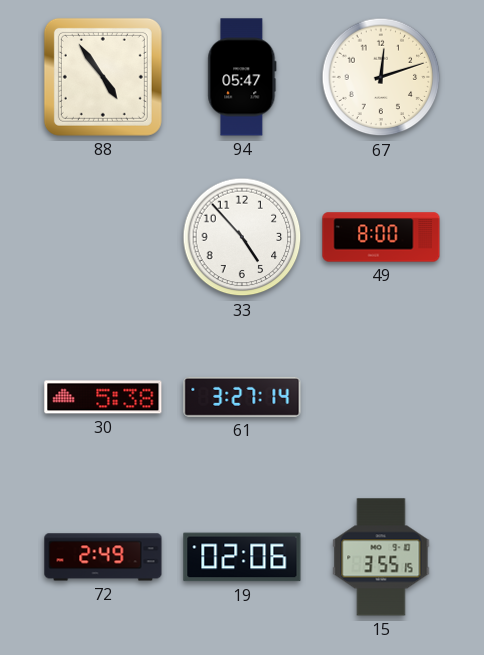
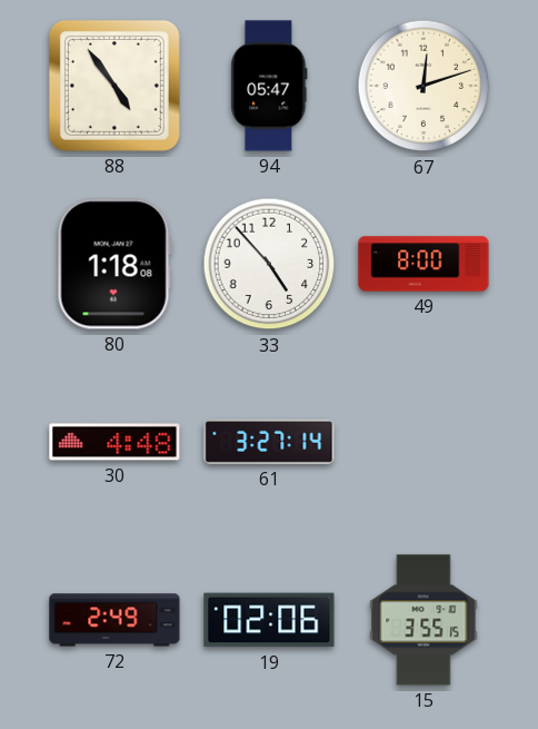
80: none -> 1:18
30: 5:38 -> 4:48
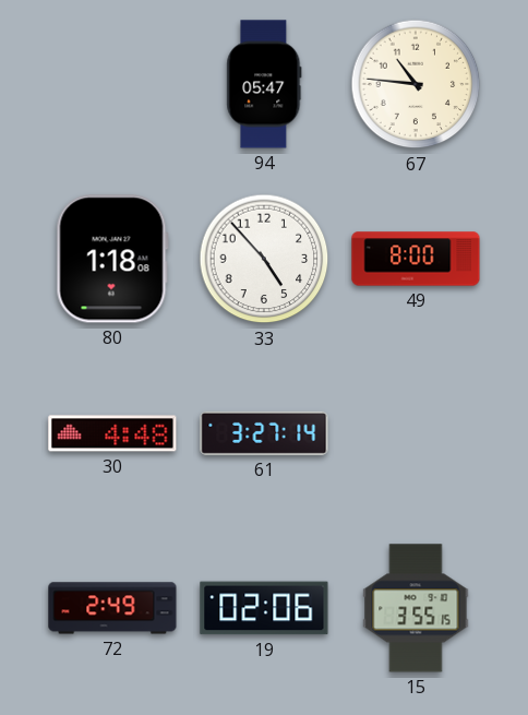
88: 4:54 -> none
67: 12:12 -> 10:46
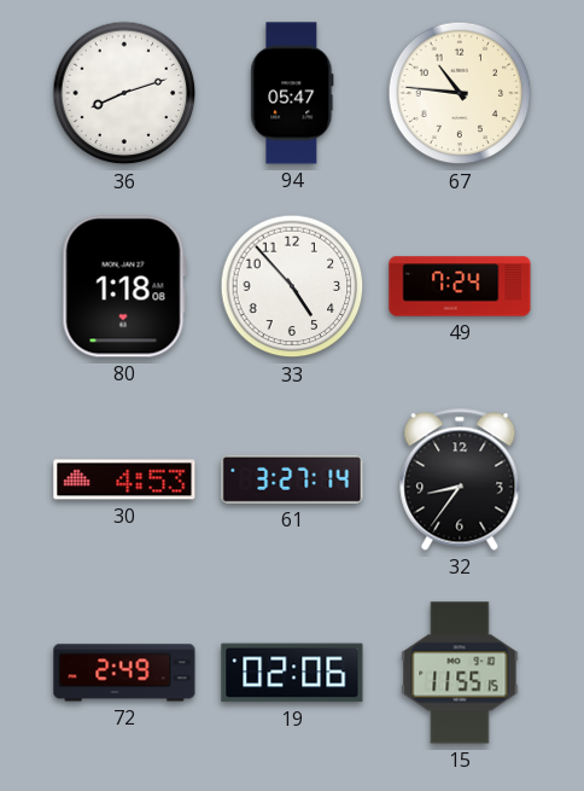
36: none -> 8:12
49: 8:00 -> 7:24
30: 4:48 -> 4:53
32: none -> 8:36
15: 3:55 -> 11:55
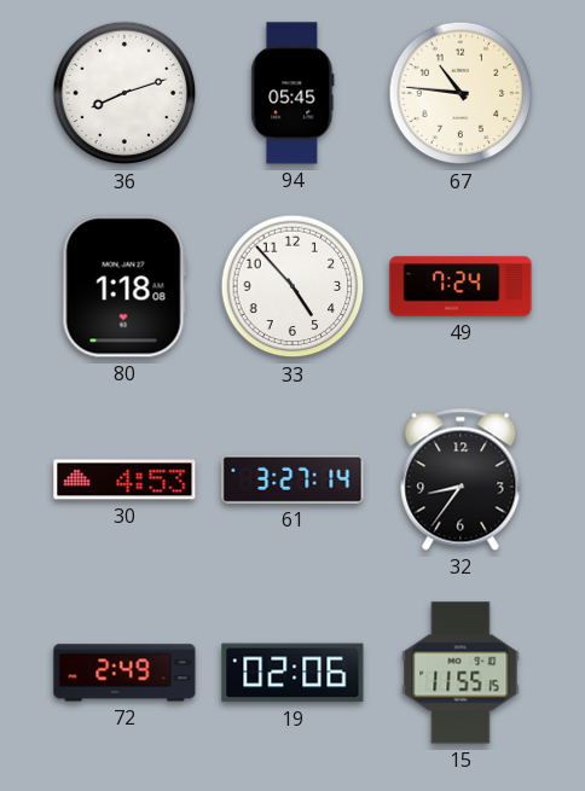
94: 05:47 -> 05:45
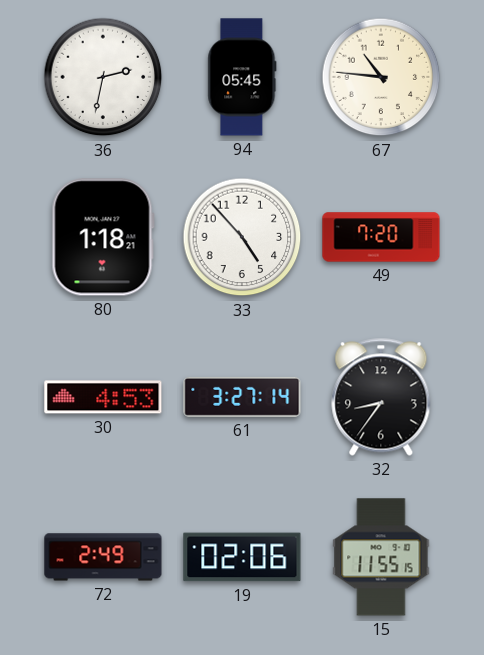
36: 8:12 -> 2:32
80: 1:18:08 -> 1:18:21
49: 7:24 -> 7:20
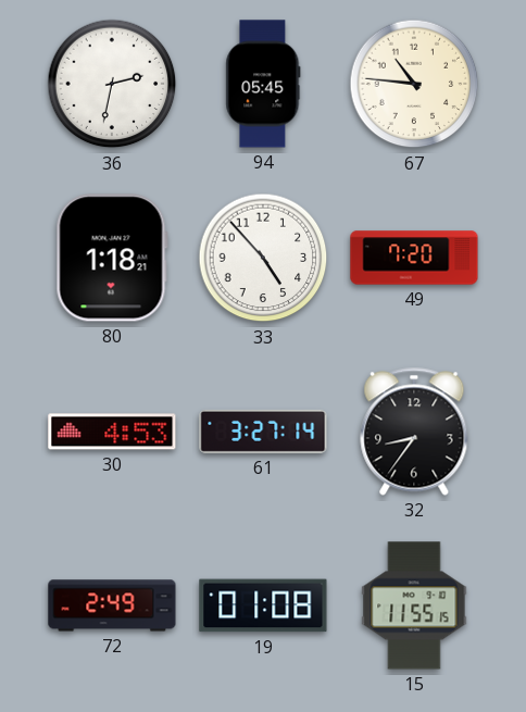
19: 02:06 -> 01:08
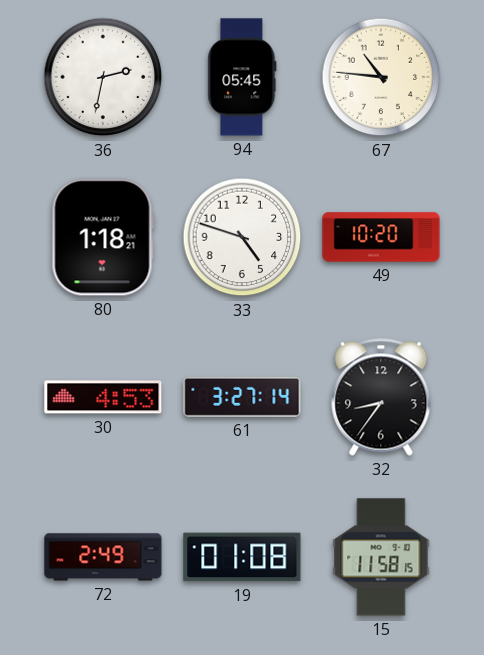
33: 4:53 -> 4:48
49: 7:20 -> 10:20
15: 11:55 -> 11:58
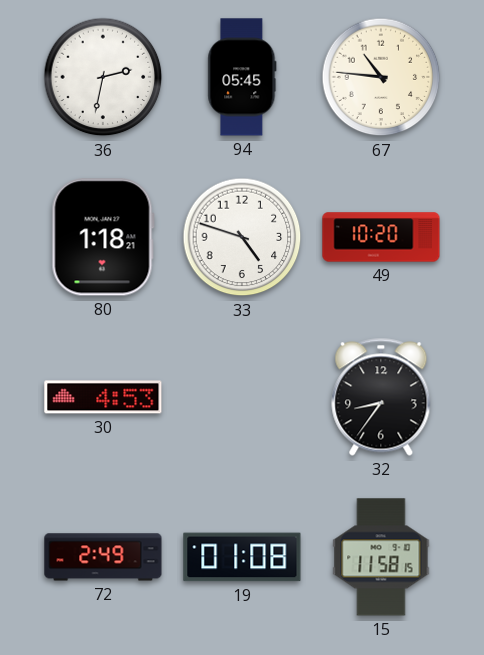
61: 3:27 -> none
